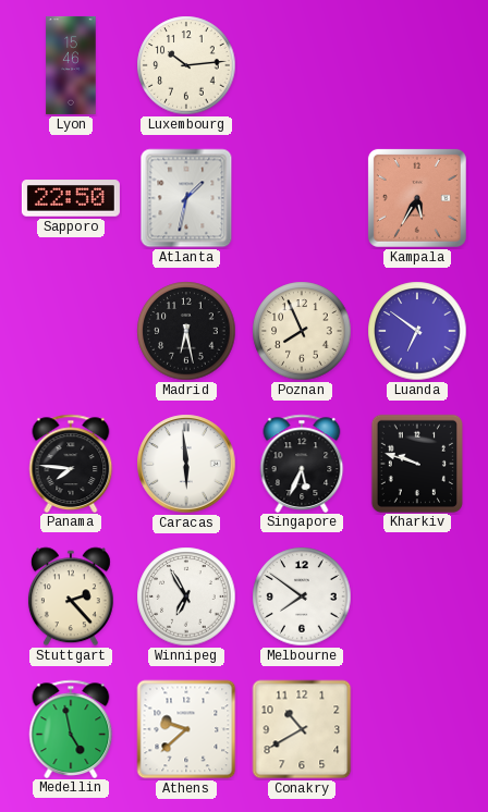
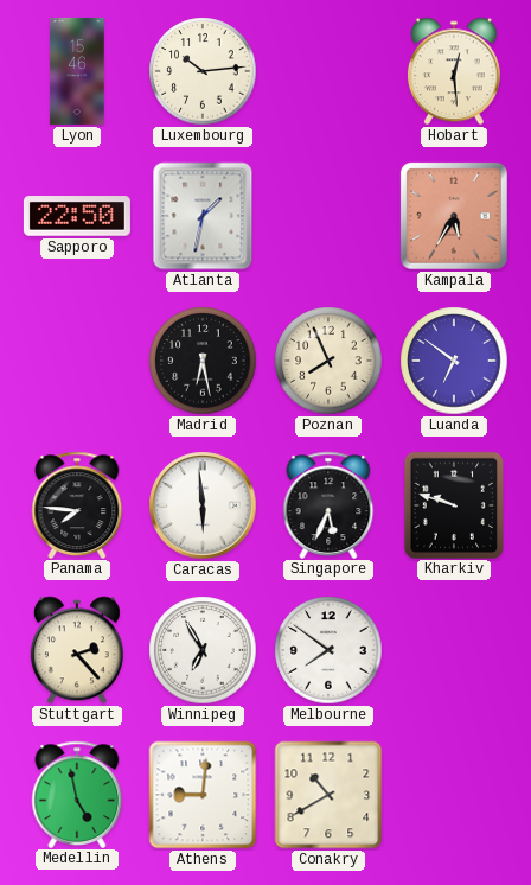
Hobart: none -> 12:29
Athens: 9:38 -> 9:01
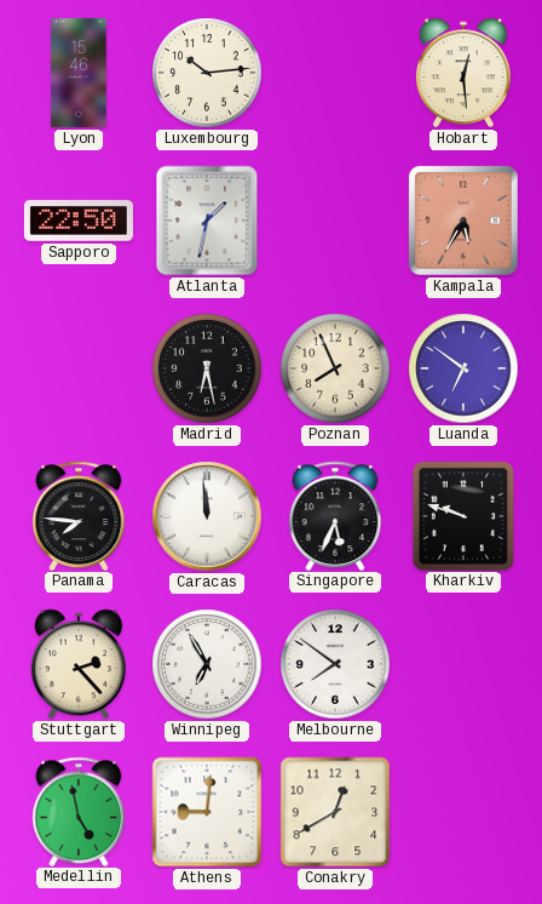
Caracas: 5:59 -> 11:59
Conakry: 10:40 -> 12:40
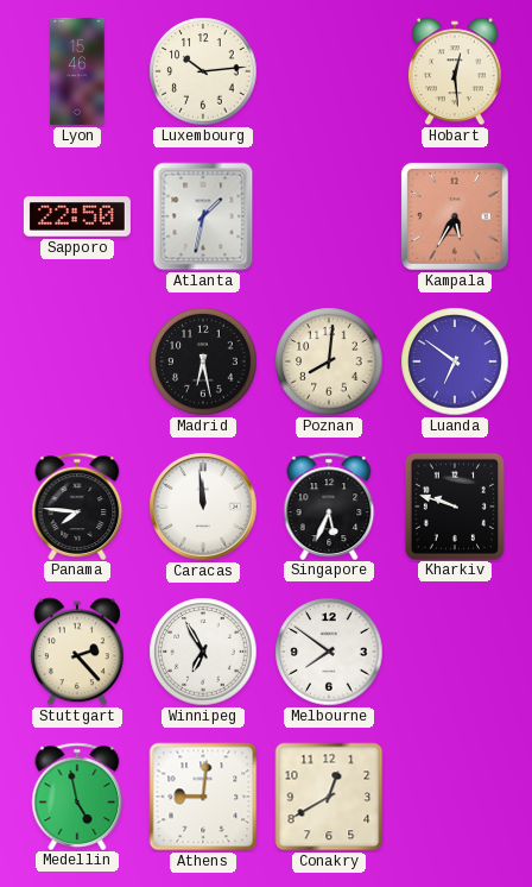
Poznan: 7:56 -> 8:01
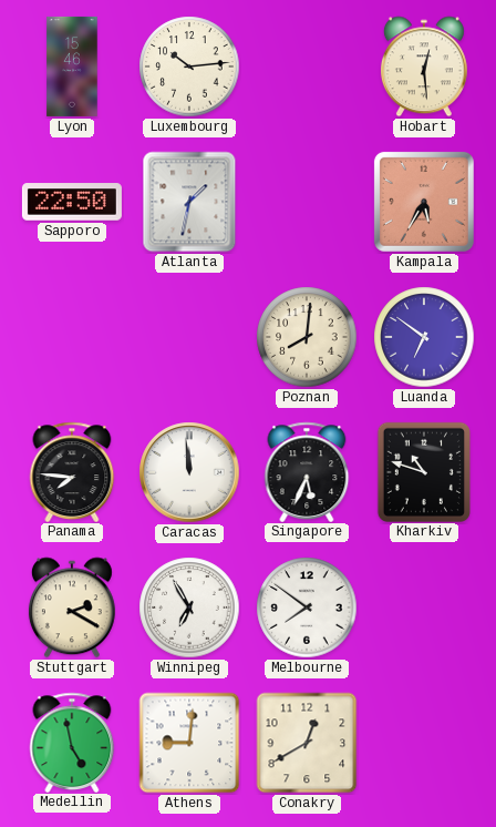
Madrid: 6:28 -> none
Kharkiv: 9:48 -> 10:48
Stuttgart: 2:23 -> 2:20
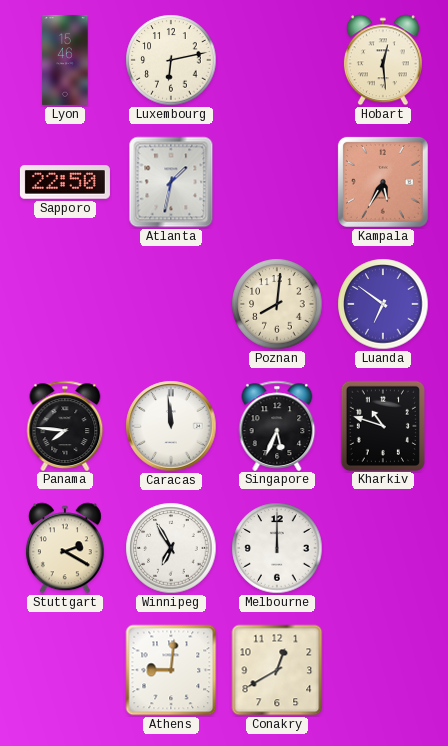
Luxembourg: 10:14 -> 6:13
Melbourne: 7:51 -> 12:00
Medellin: 4:58 -> none
